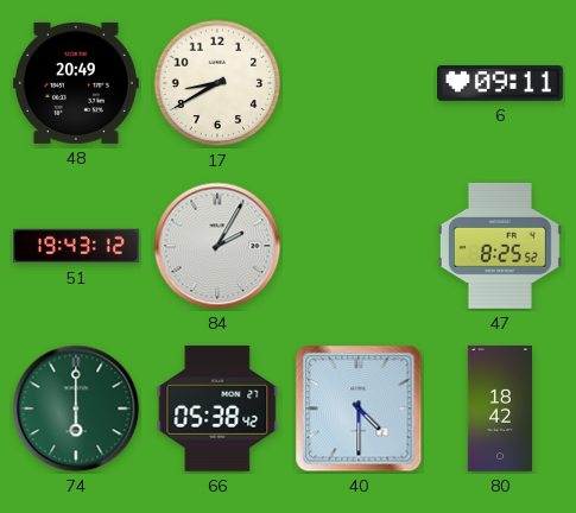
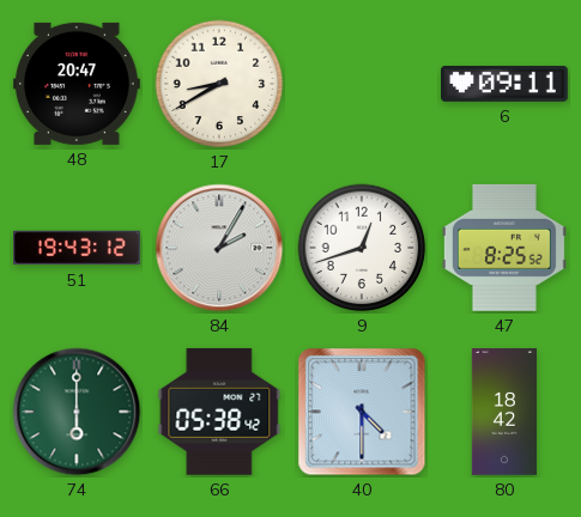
48: 20:49 -> 20:47
9: none -> 12:42
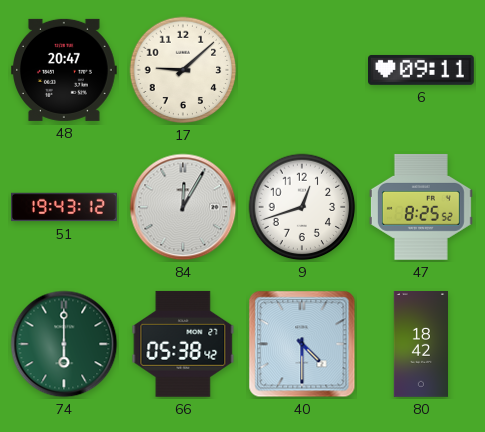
17: 8:40 -> 9:08
84: 2:05 -> 12:05
